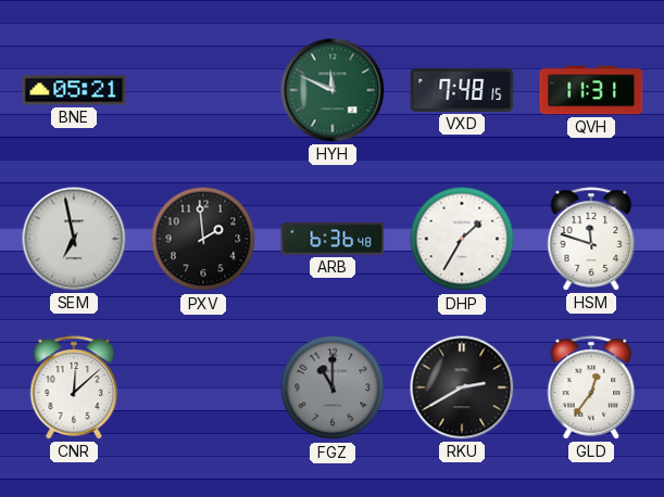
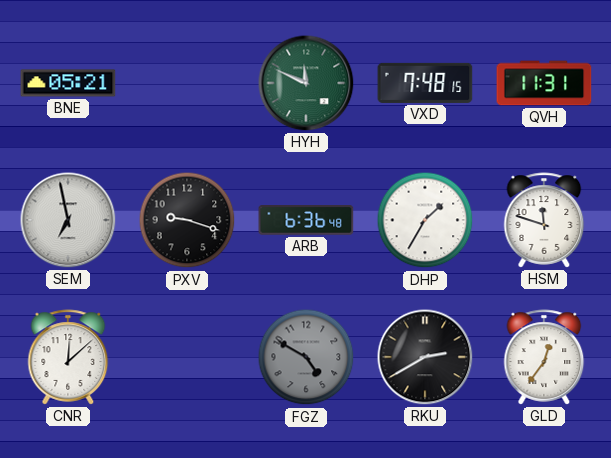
PXV: 1:59 -> 9:18
FGZ: 11:00 -> 4:50
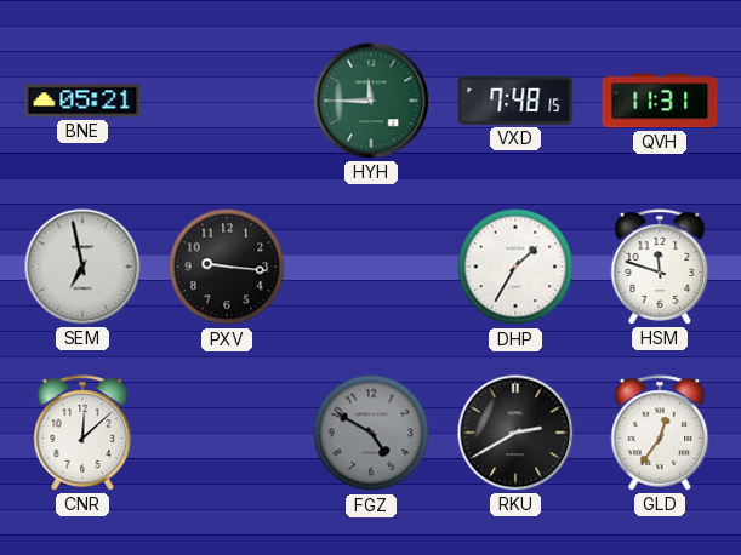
HYH: 11:49 -> 11:45
PXV: 9:18 -> 9:16
ARB: 6:36 -> none
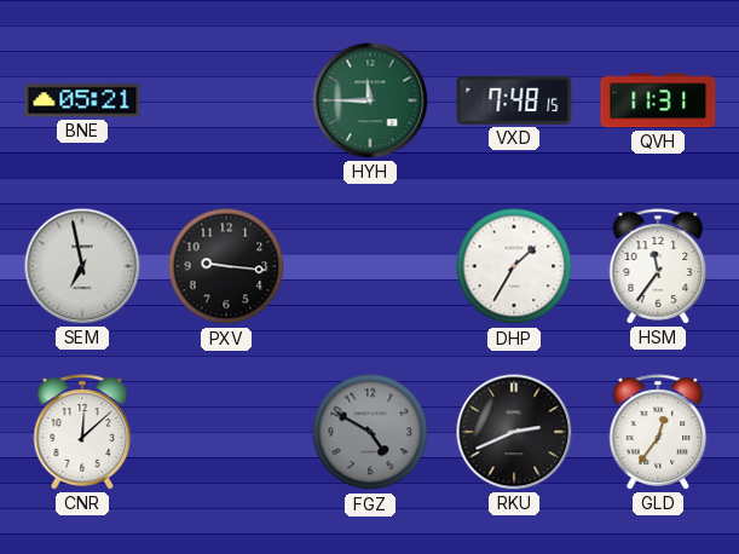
HSM: 11:48 -> 11:36
RKU: 2:40 -> 2:41
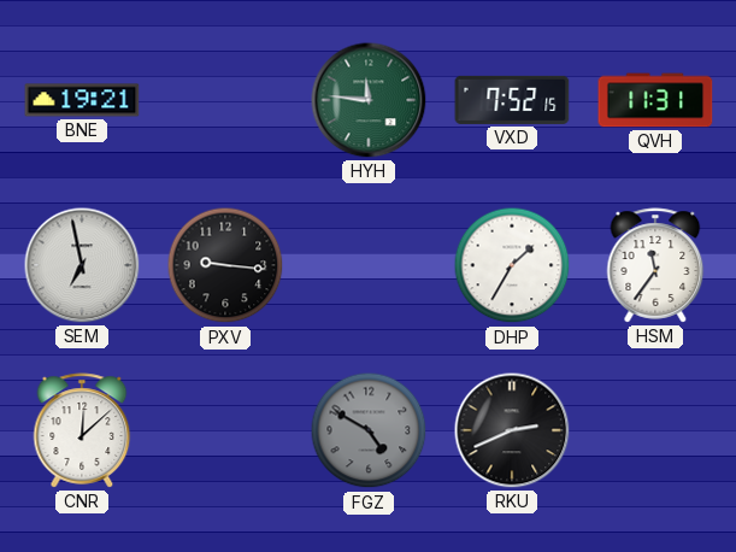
BNE: 05:21 -> 19:21
HYH: 11:45 -> 11:46
VXD: 7:48 -> 7:52
GLD: 12:36 -> none
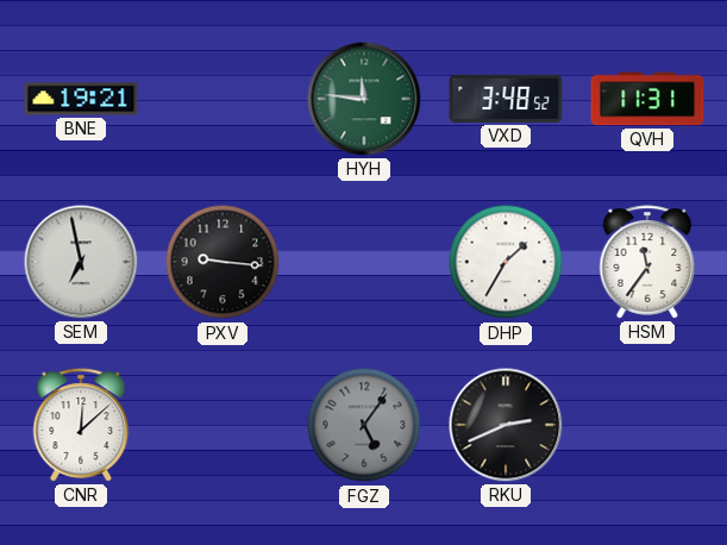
VXD: 7:52 -> 3:48
FGZ: 4:50 -> 5:06
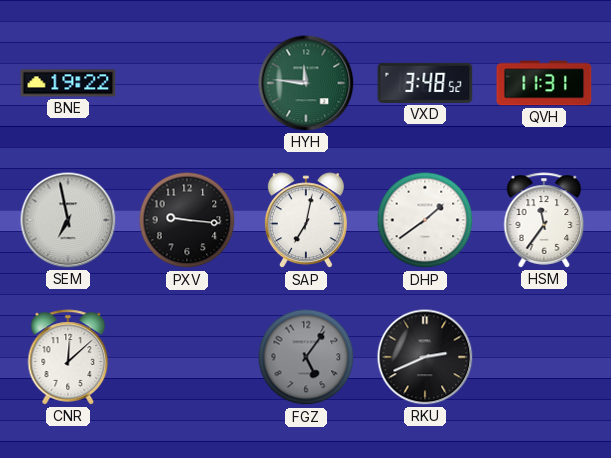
BNE: 19:21 -> 19:22
SAP: none -> 7:02
DHP: 1:35 -> 1:39
